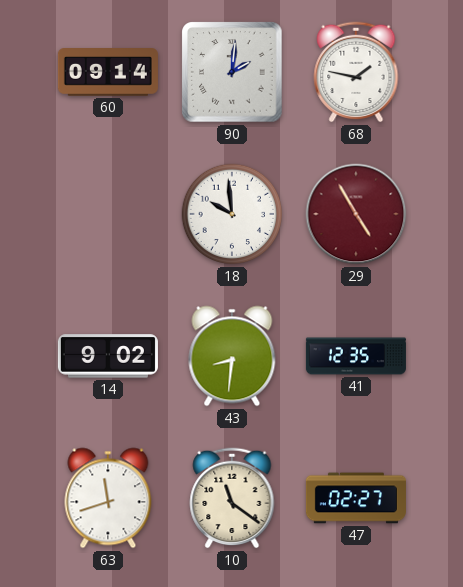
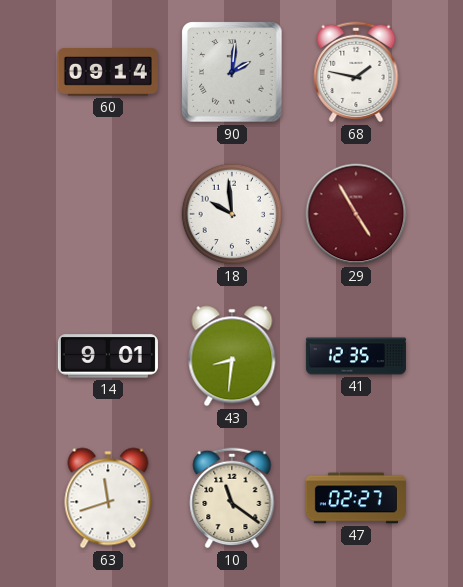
14: 9:02 -> 9:01
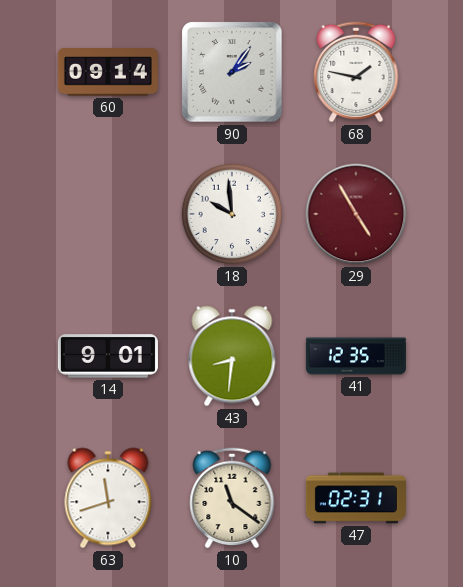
90: 2:01 -> 2:06
47: 02:27 -> 02:31
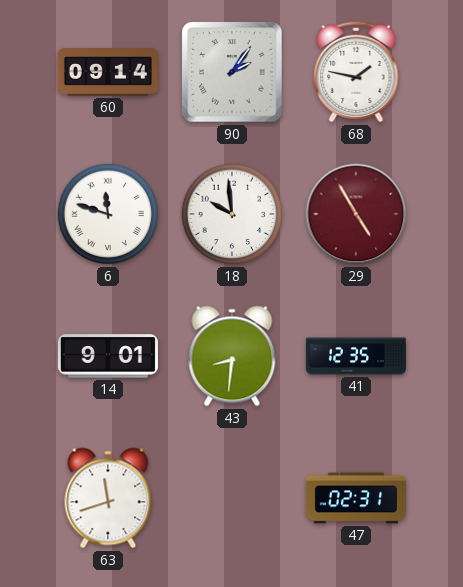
6: none -> 11:48
10: 11:21 -> none
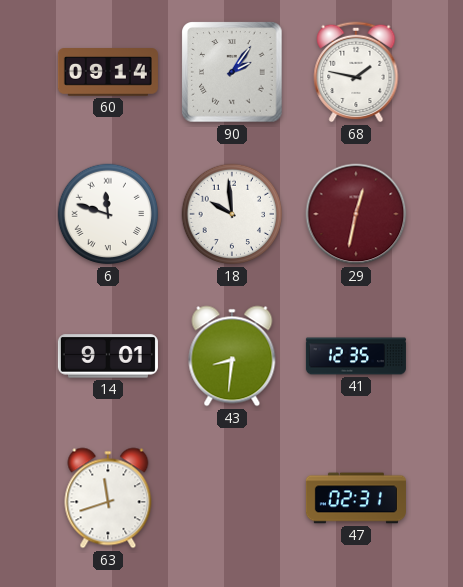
29: 4:55 -> 12:32
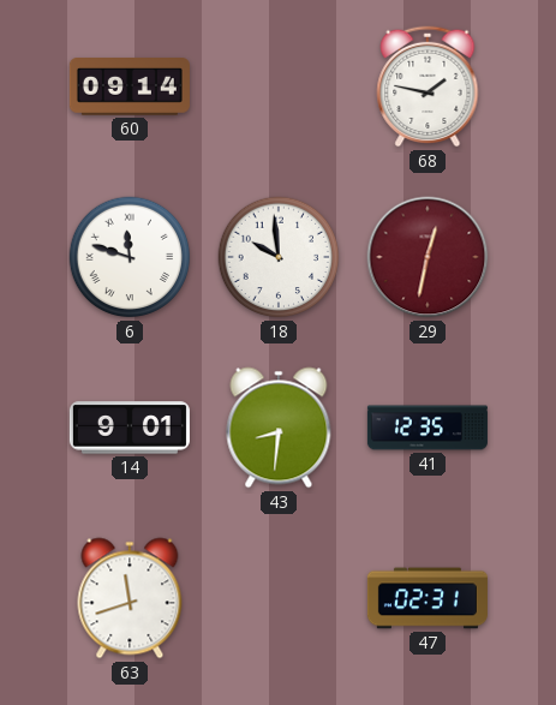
90: 2:06 -> none
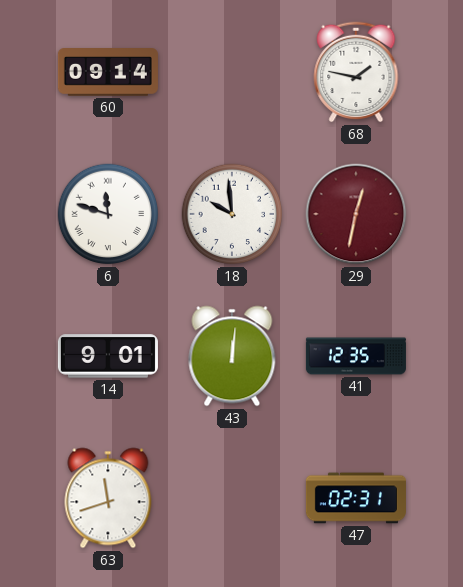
43: 8:31 -> 12:01
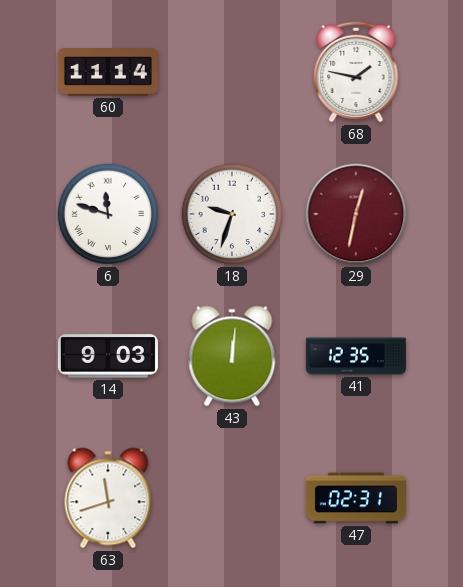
60: 09:14 -> 11:14
18: 9:59 -> 9:33
14: 9:01 -> 9:03
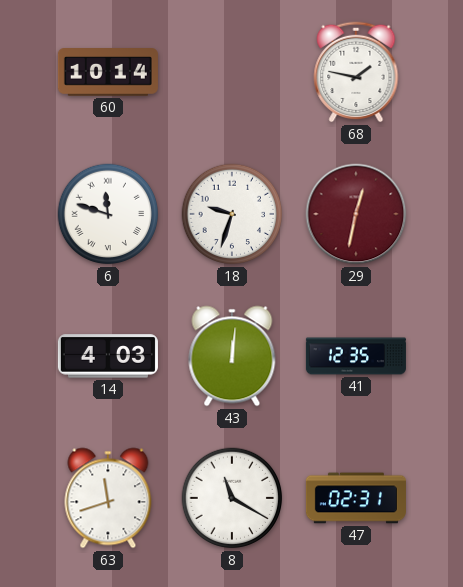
60: 11:14 -> 10:14
14: 9:03 -> 4:03
8: none -> 11:20
